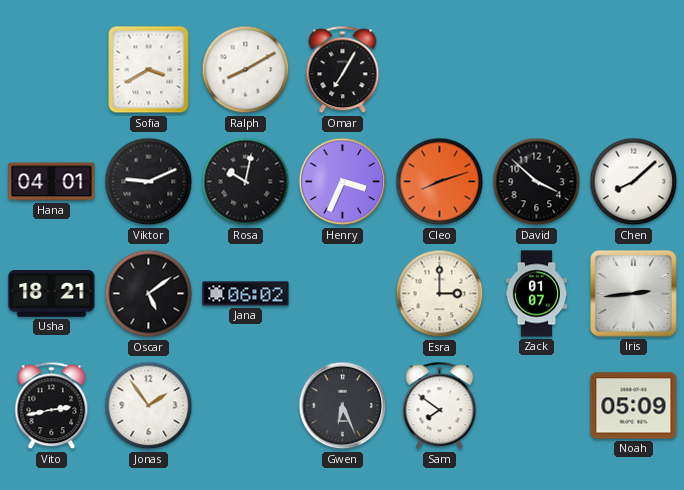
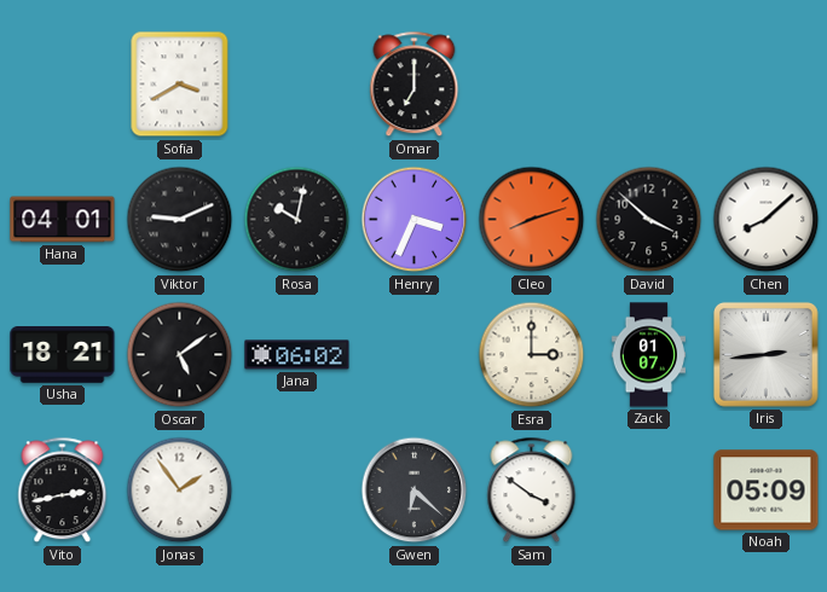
Ralph: 8:10 -> none
Omar: 7:05 -> 7:00
Gwen: 6:26 -> 6:22
Sam: 7:51 -> 3:51
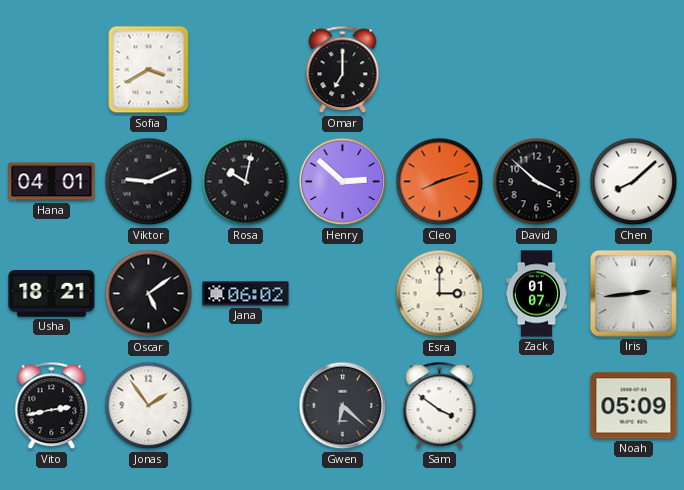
Henry: 3:34 -> 2:52
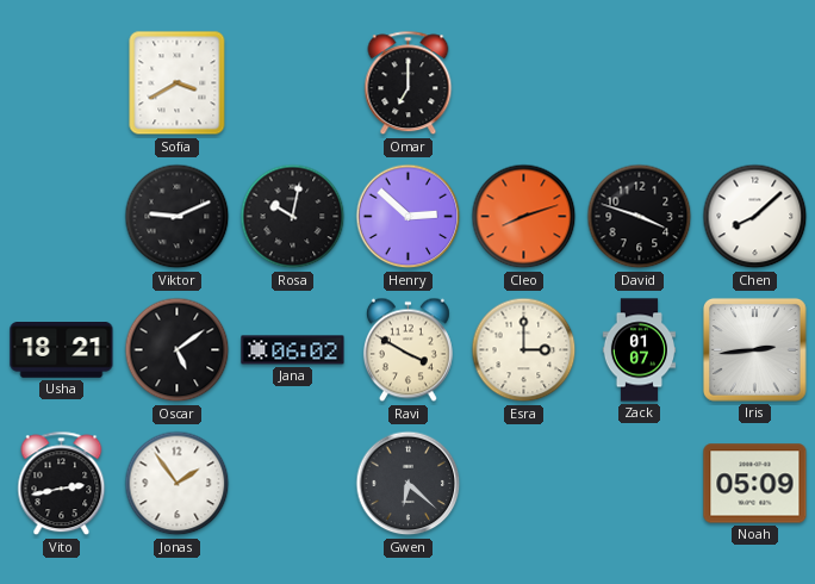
Hana: 04:01 -> none
David: 3:52 -> 3:48
Ravi: none -> 3:50
Sam: 3:51 -> none
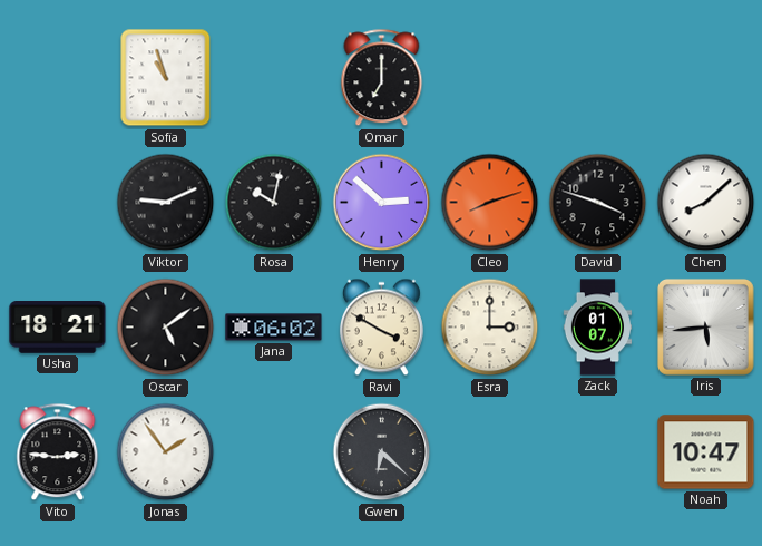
Sofia: 3:40 -> 10:57
Iris: 2:44 -> 5:44
Vito: 2:43 -> 2:46
Noah: 05:09 -> 10:47
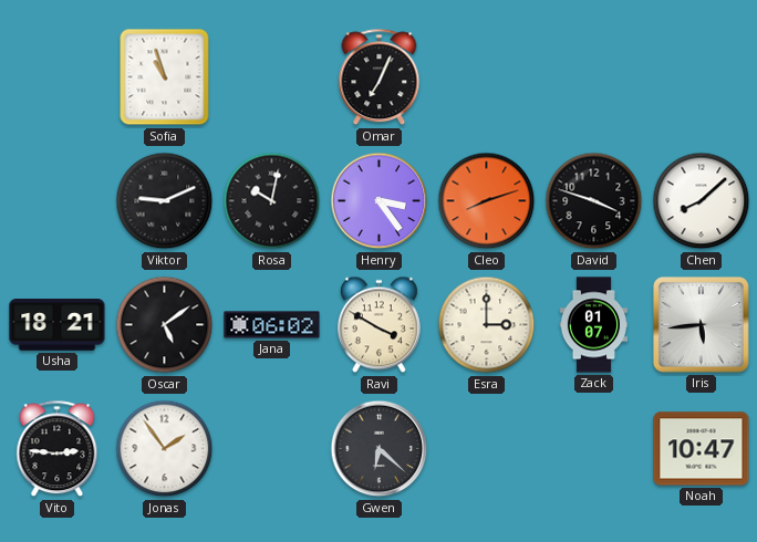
Omar: 7:00 -> 7:04
Henry: 2:52 -> 3:24
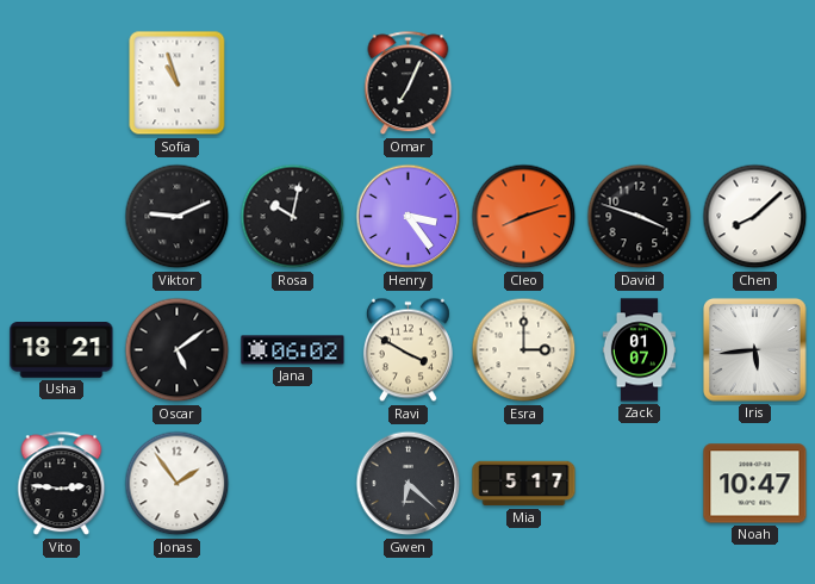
Mia: none -> 5:17
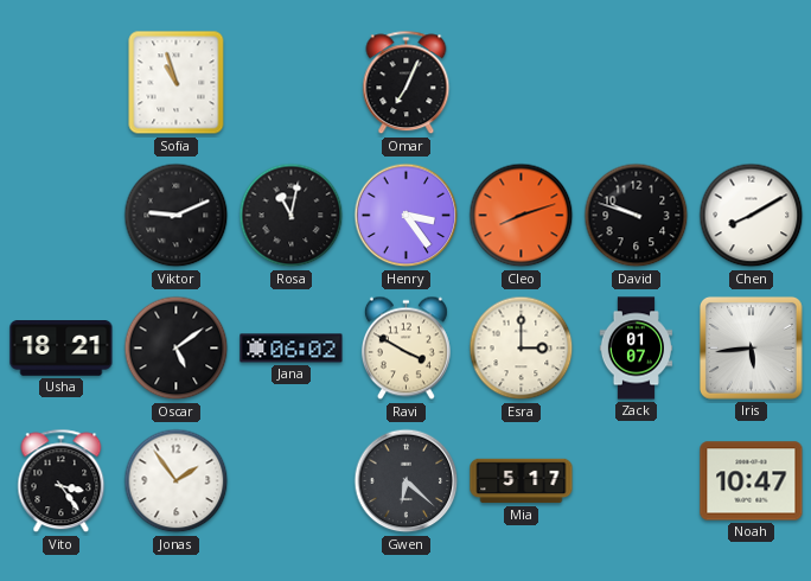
Rosa: 10:02 -> 11:02
David: 3:48 -> 9:48
Chen: 8:08 -> 8:10
Vito: 2:46 -> 3:24
